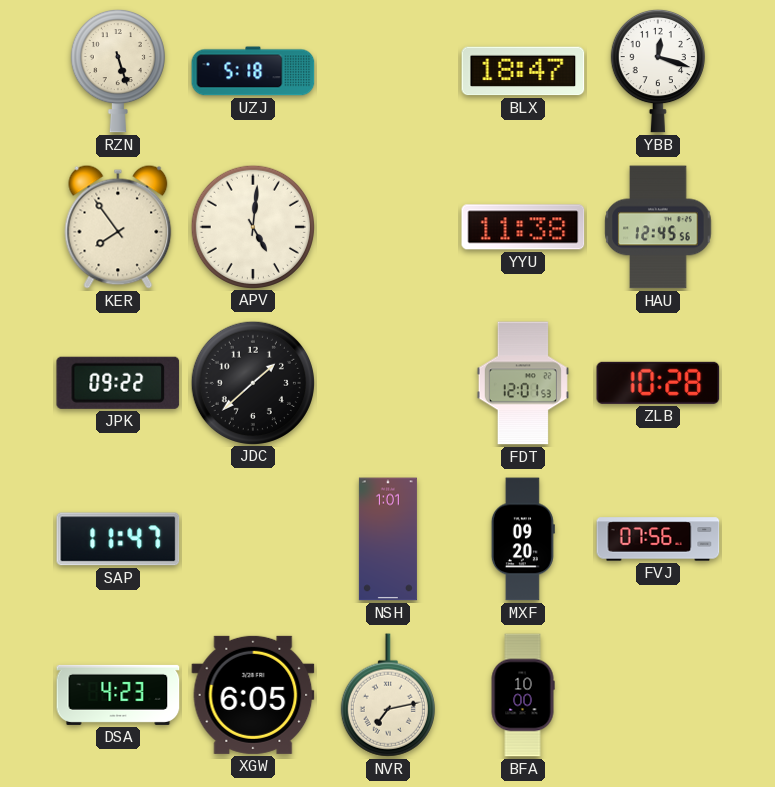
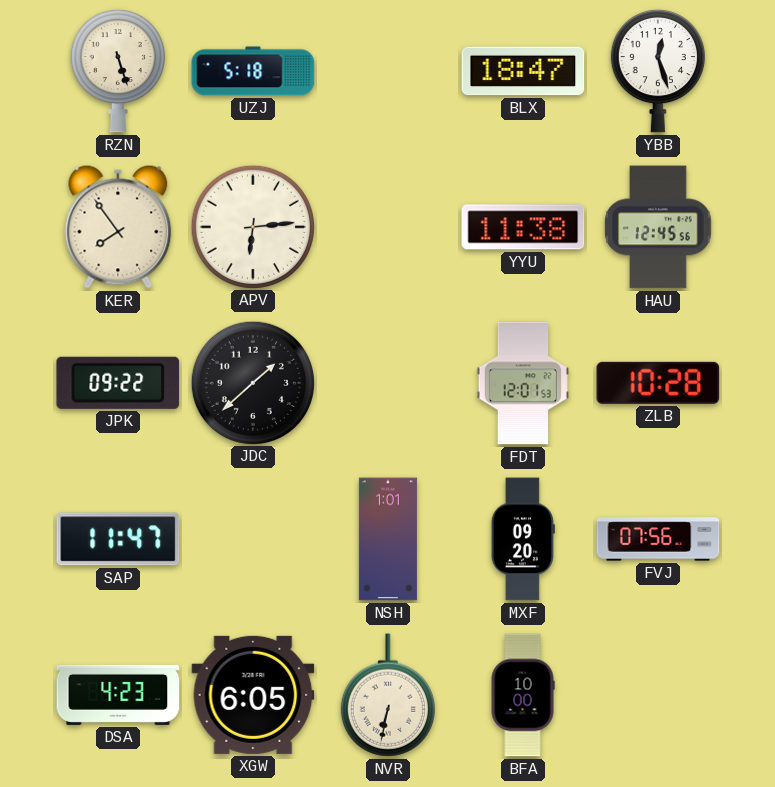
YBB: 12:18 -> 12:27
APV: 5:01 -> 6:14
NVR: 7:13 -> 6:32
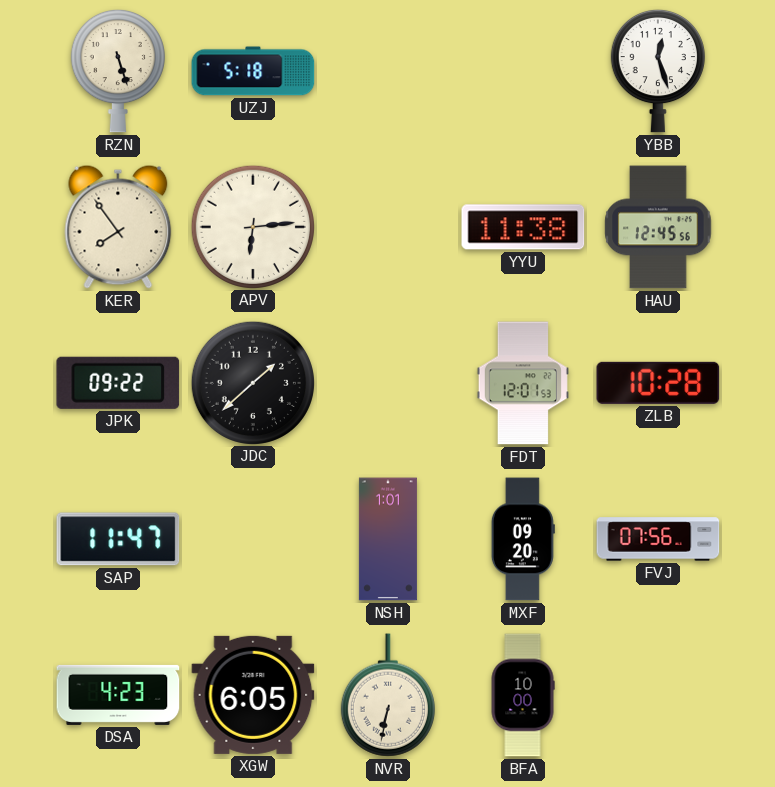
BLX: 18:47 -> none
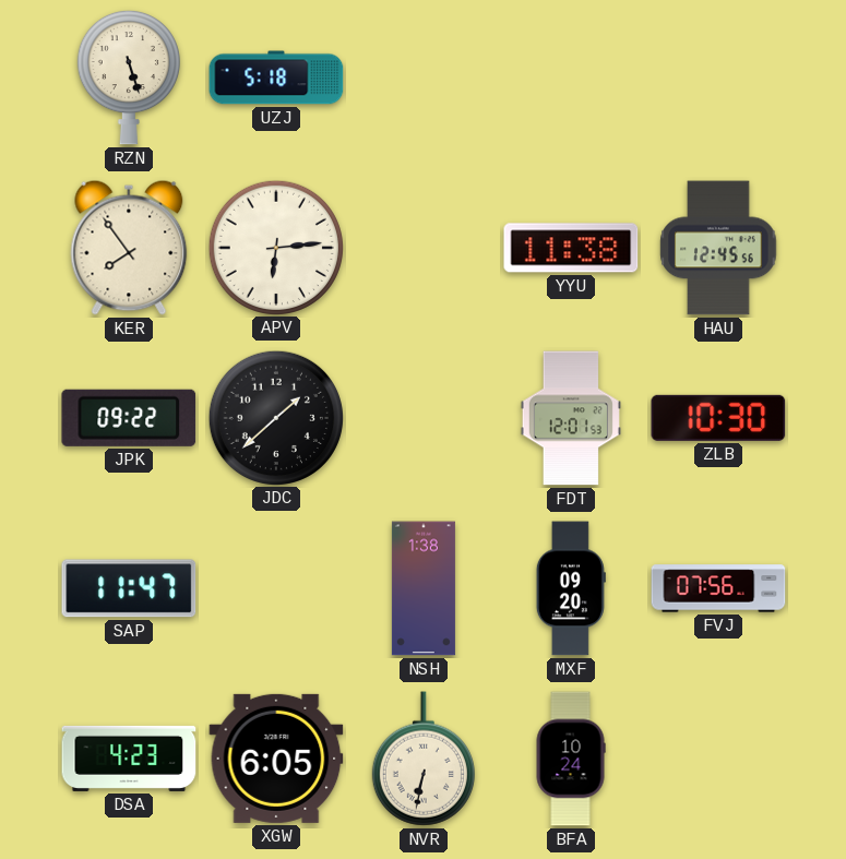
YBB: 12:27 -> none
ZLB: 10:28 -> 10:30
NSH: 1:01 -> 1:38
BFA: 10:00 -> 10:24
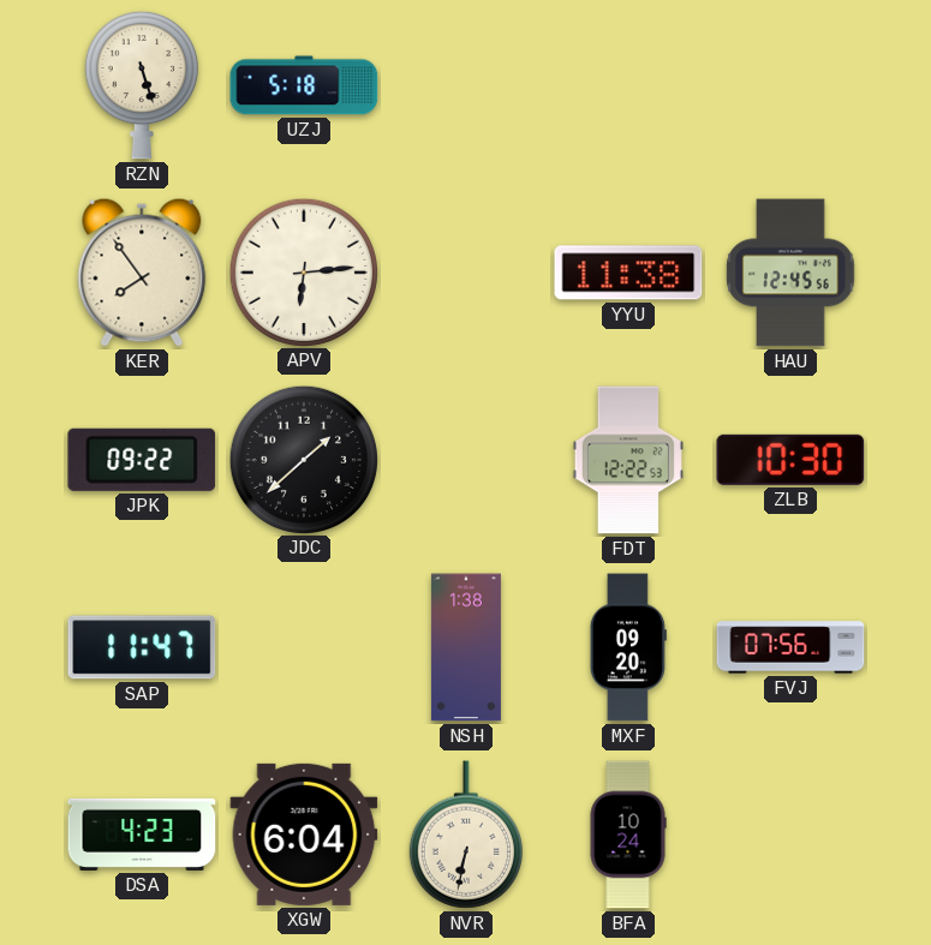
FDT: 12:01 -> 12:22
XGW: 6:05 -> 6:04
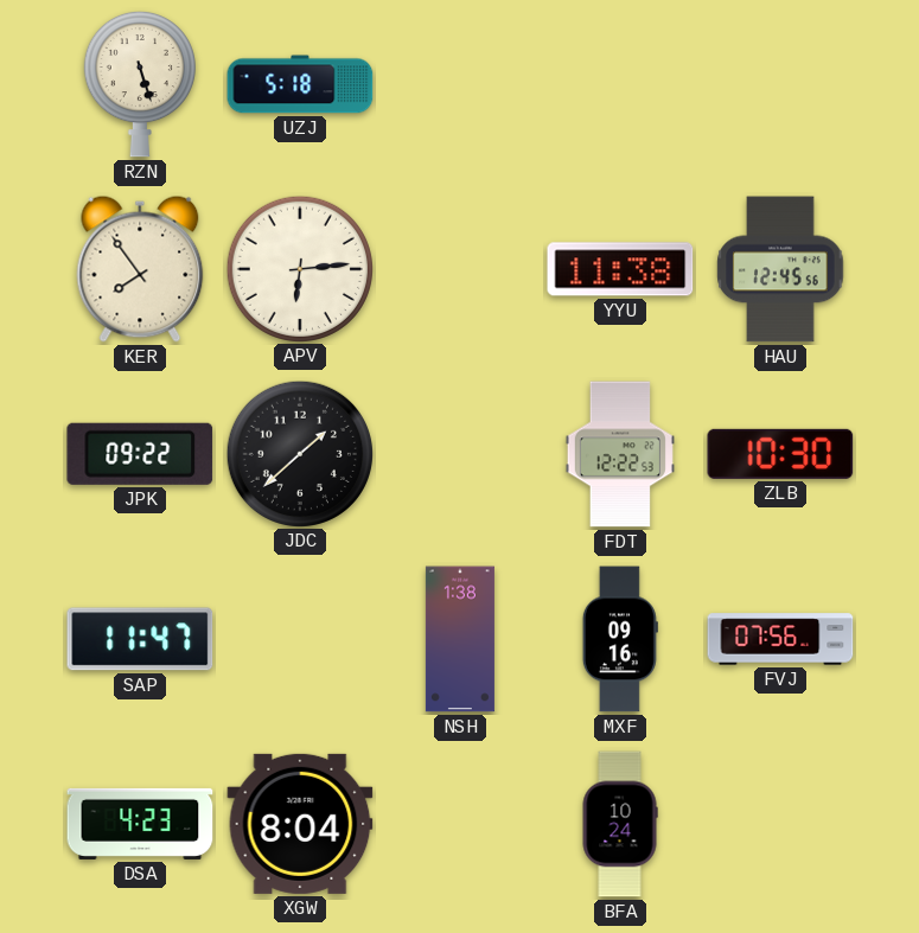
MXF: 09:20 -> 09:16
XGW: 6:04 -> 8:04
NVR: 6:32 -> none
